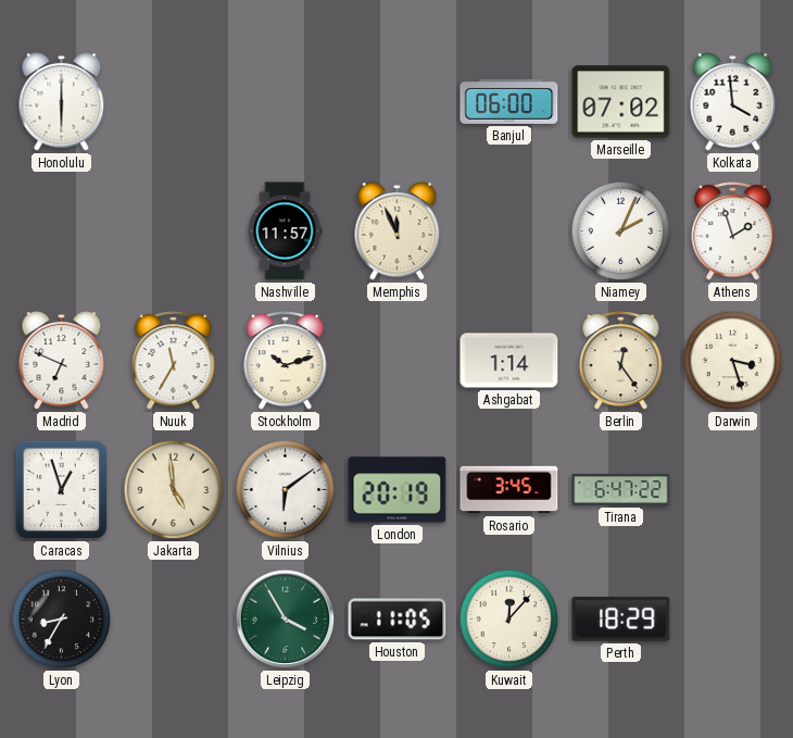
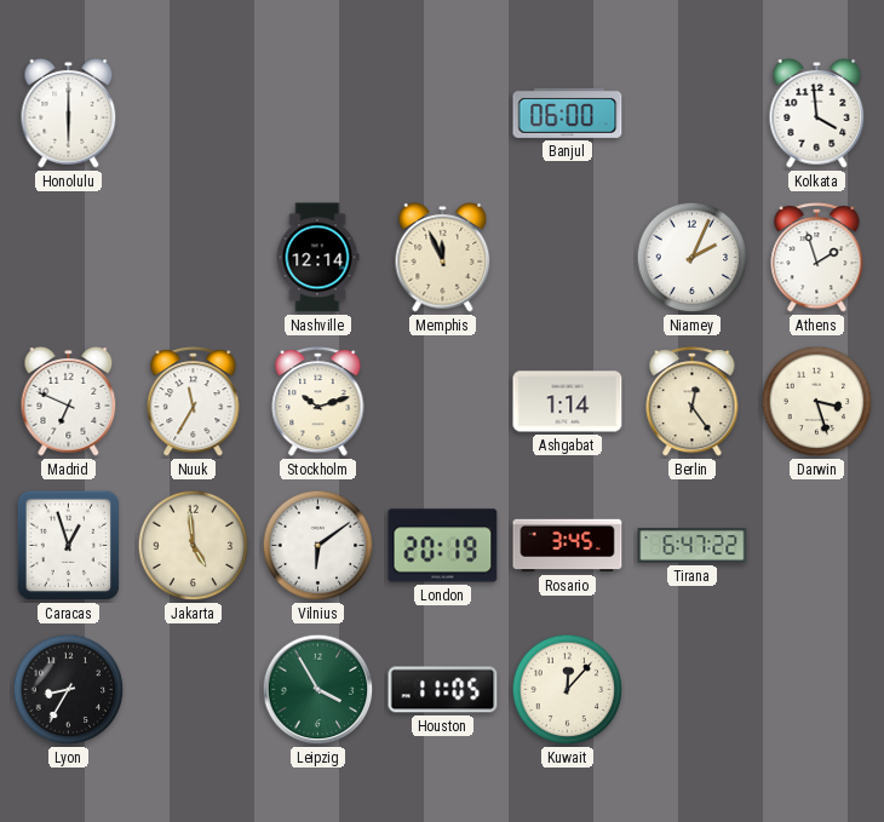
Marseille: 07:02 -> none
Nashville: 11:57 -> 12:14
Perth: 18:29 -> none
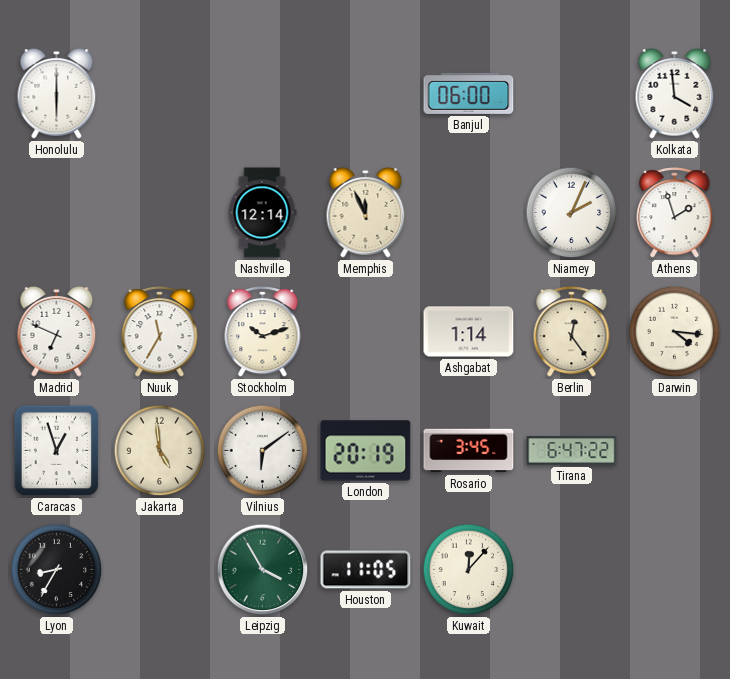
Darwin: 3:27 -> 4:16
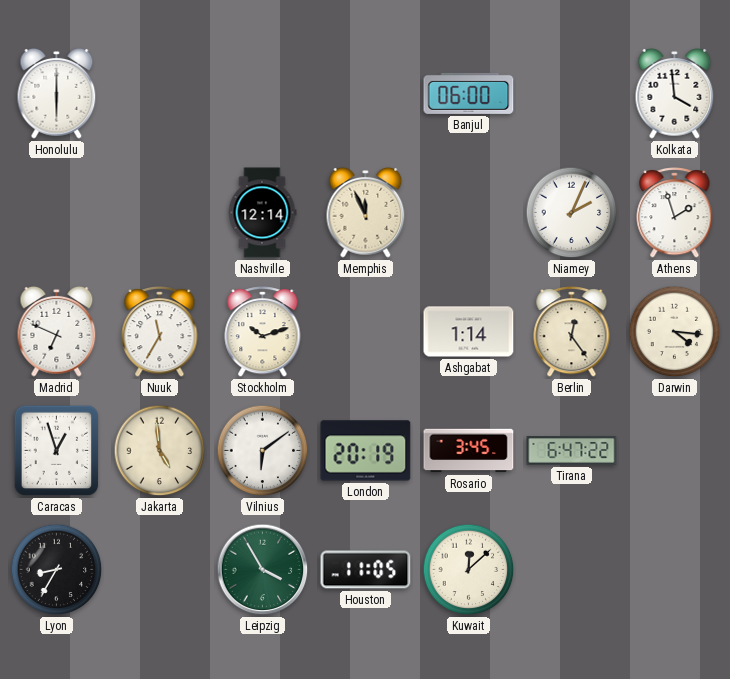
Kuwait: 12:07 -> 12:08
